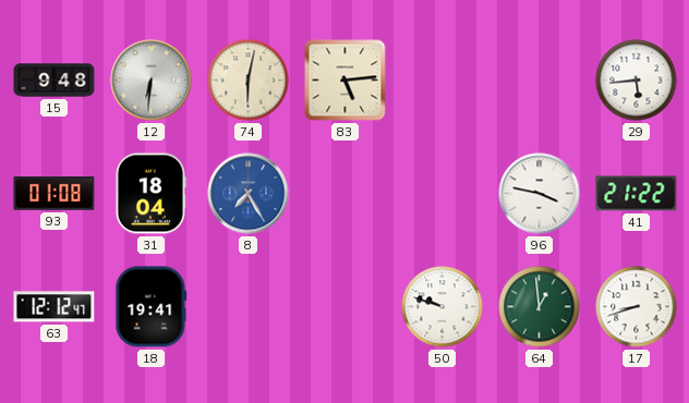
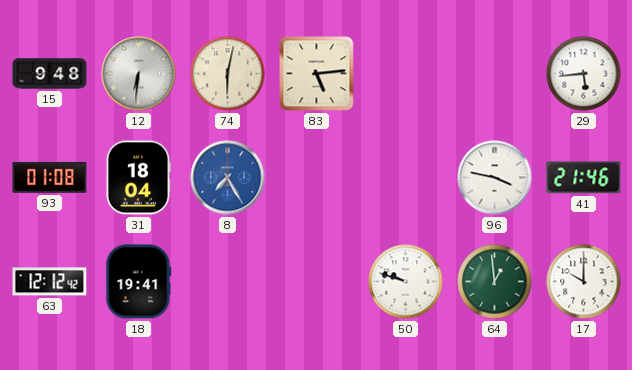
41: 21:22 -> 21:46
63: 12:12:47 -> 12:12:42
17: 8:42 -> 10:00
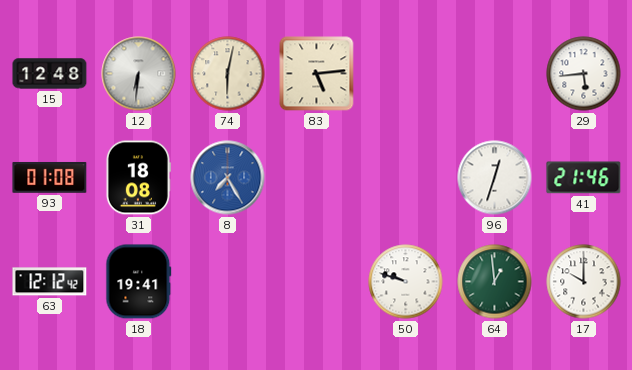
15: 9:48 -> 12:48
31: 18:04 -> 18:08
96: 3:47 -> 12:33
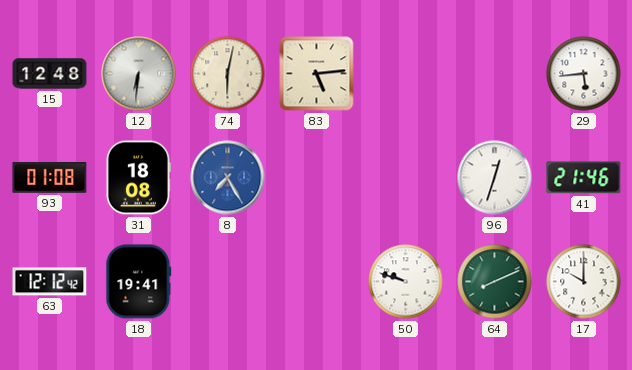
64: 12:59 -> 8:11
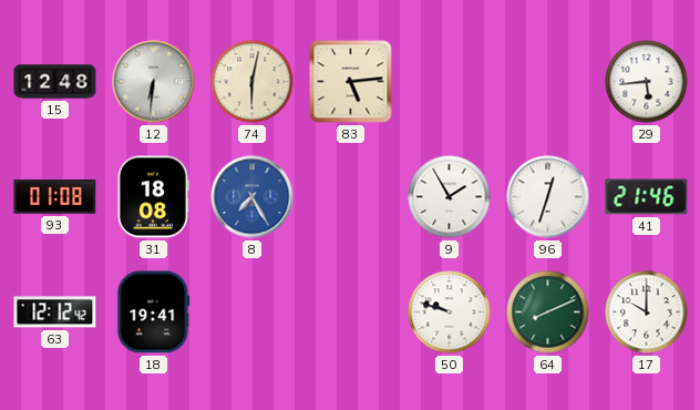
9: none -> 1:55
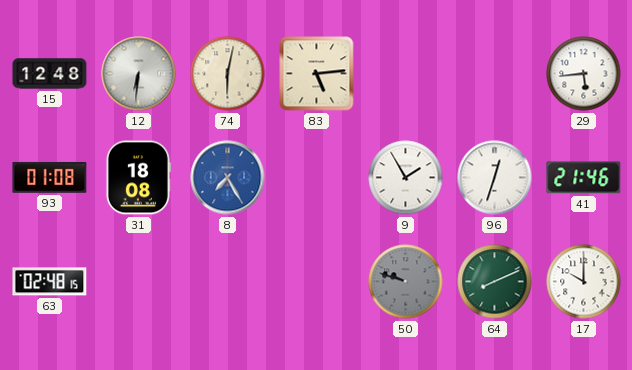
63: 12:12 -> 02:48
18: 19:41 -> none
50 dial: white -> grey
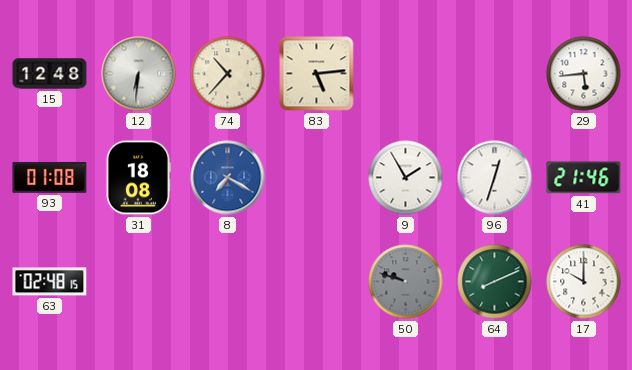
74: 6:02 -> 10:37
8: 7:25 -> 7:20
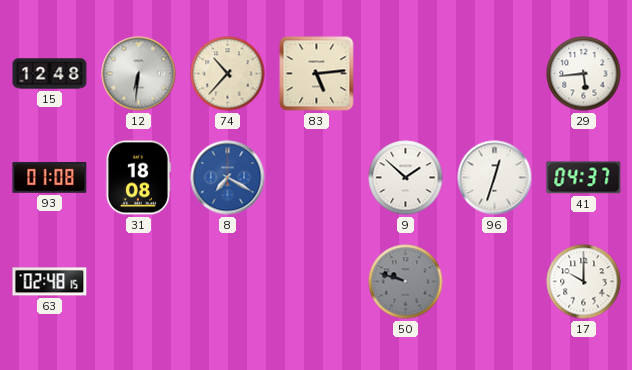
9: 1:55 -> 1:52
41: 21:46 -> 04:37
64: 8:11 -> none
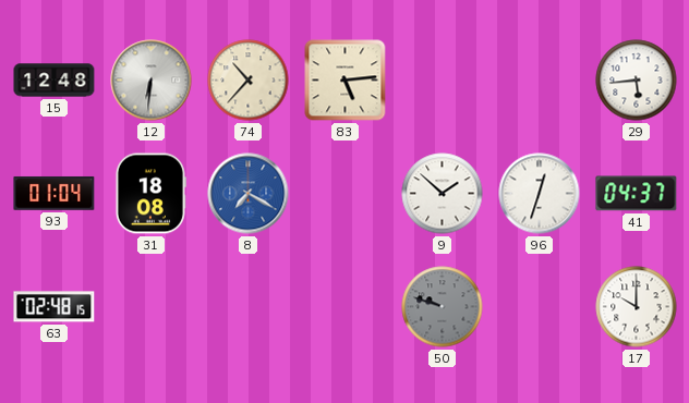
93: 01:08 -> 01:04
